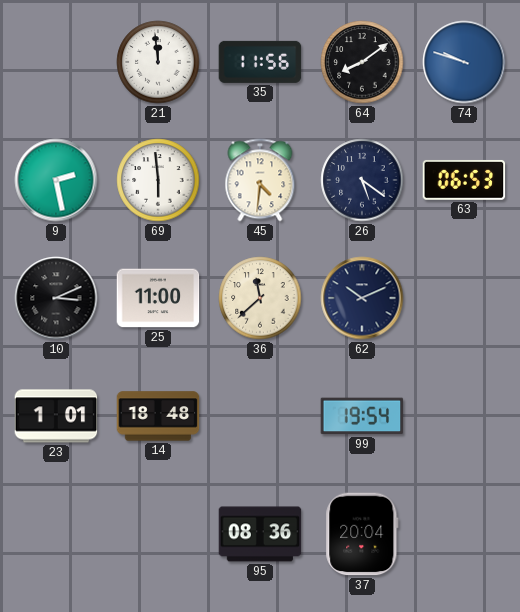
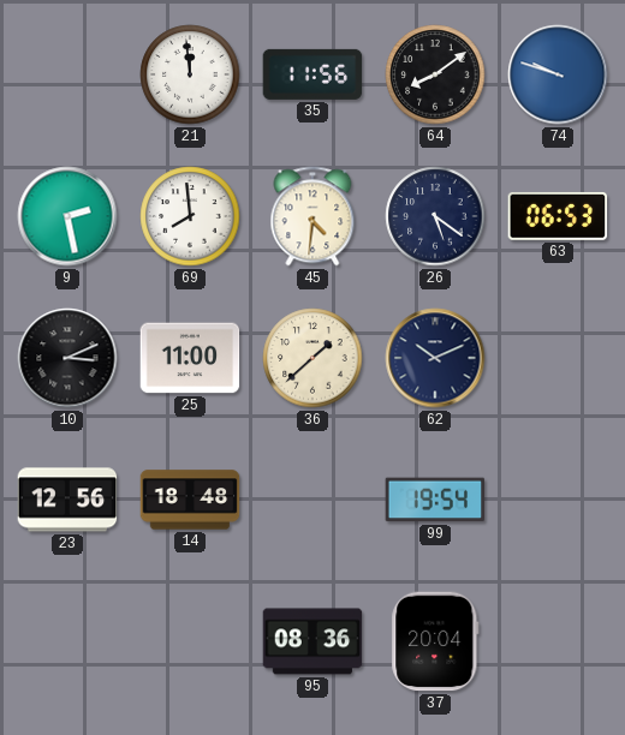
69: 5:59 -> 7:59
36: 11:38 -> 1:38
23: 1:01 -> 12:56
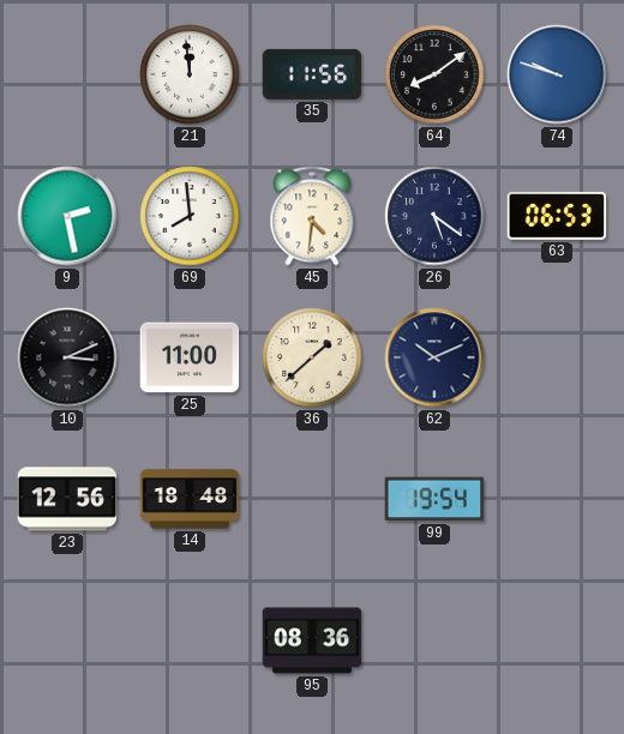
37: 20:04 -> none
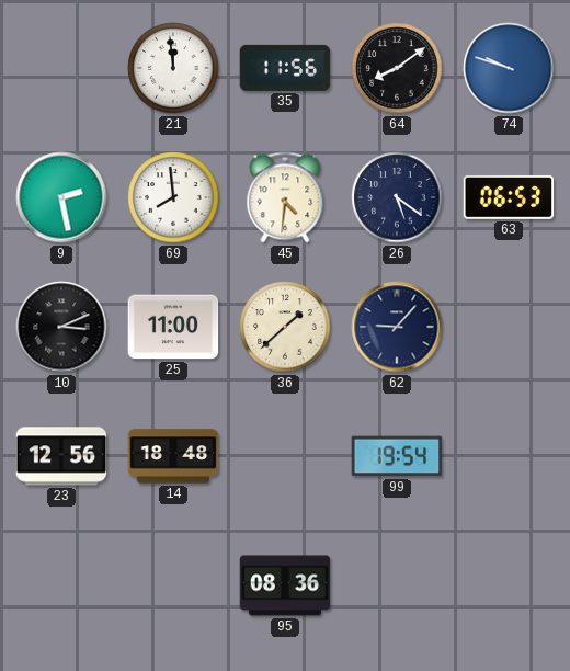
62: 10:11 -> 9:07
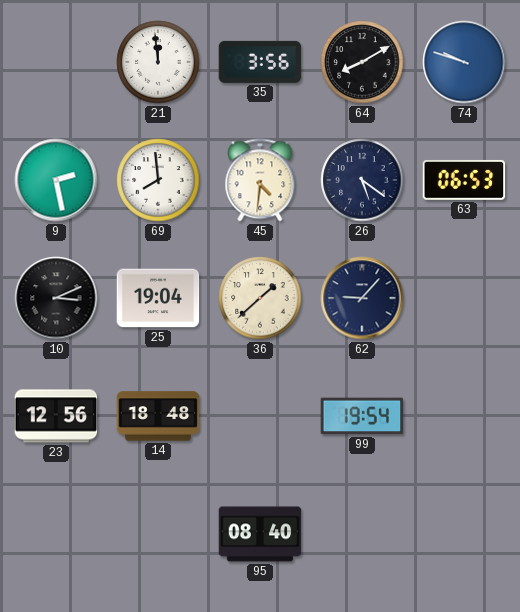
35: 11:56 -> 3:56
64: 8:09 -> 8:10
25: 11:00 -> 19:04
95: 08:36 -> 08:40
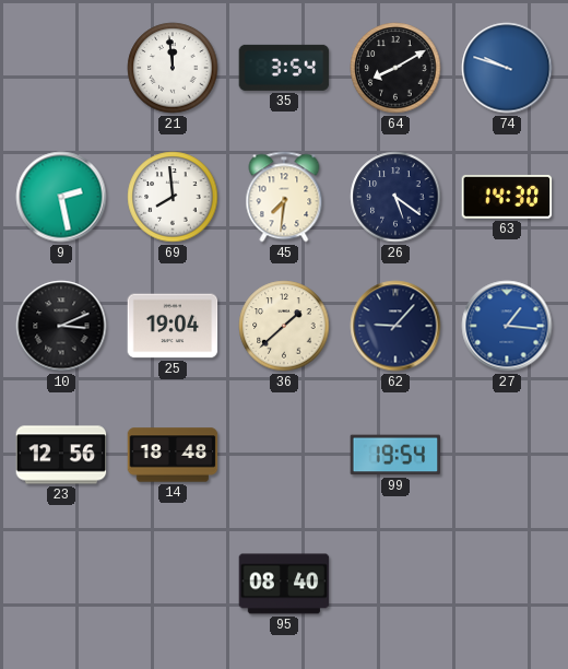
35: 3:56 -> 3:54
45: 4:31 -> 7:31
63: 06:53 -> 14:30
27: none -> 1:16
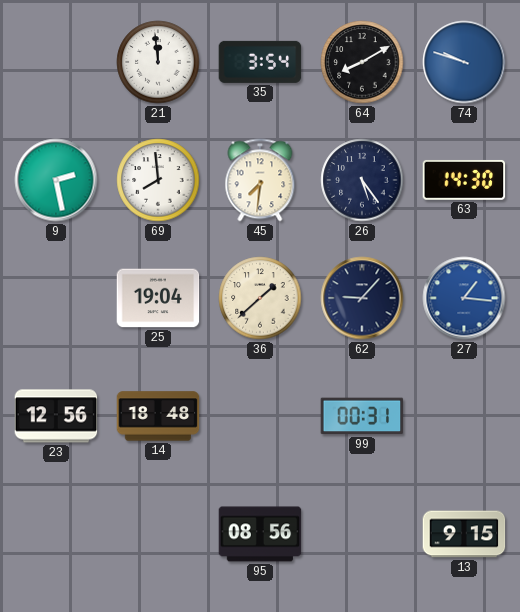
26: 5:21 -> 5:24
10: 3:11 -> none
99: 19:54 -> 00:31
95: 08:40 -> 08:56
13: none -> 9:15
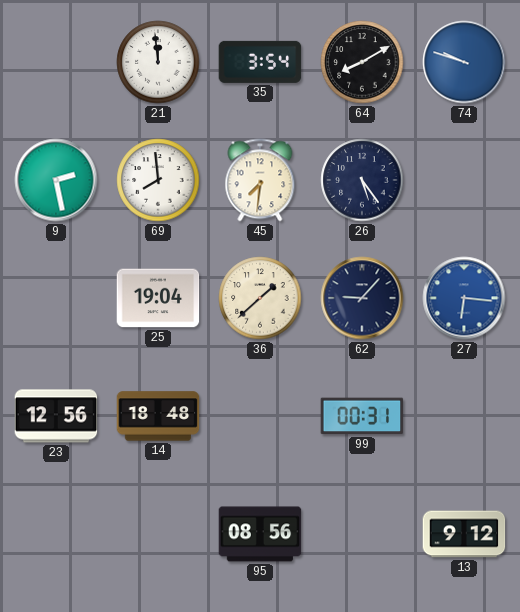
63: 14:30 -> none
27: 1:16 -> 6:16
13: 9:15 -> 9:12
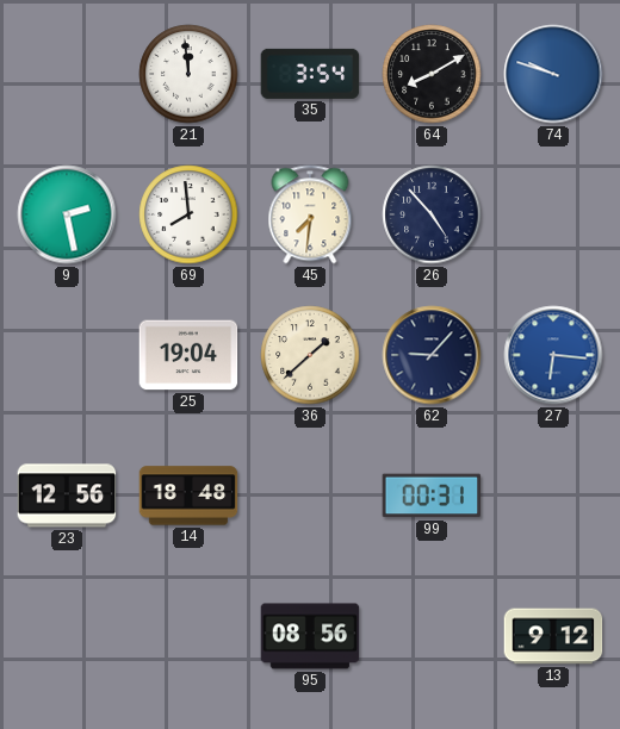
26: 5:24 -> 4:53
